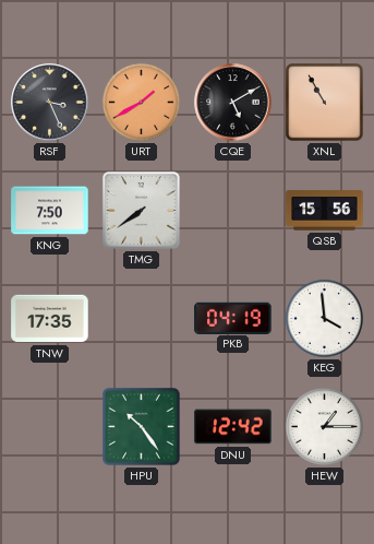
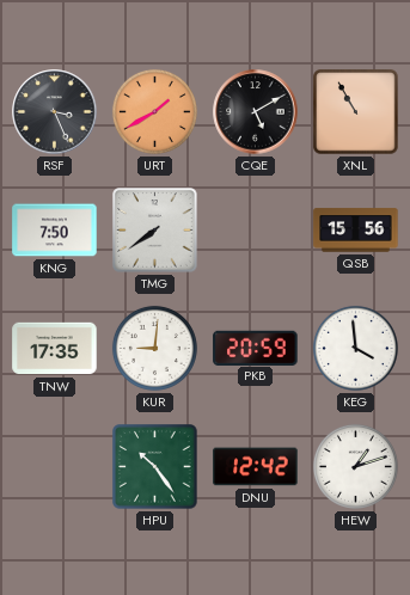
KUR: none -> 9:01
PKB: 04:19 -> 20:59
HEW: 1:15 -> 1:12
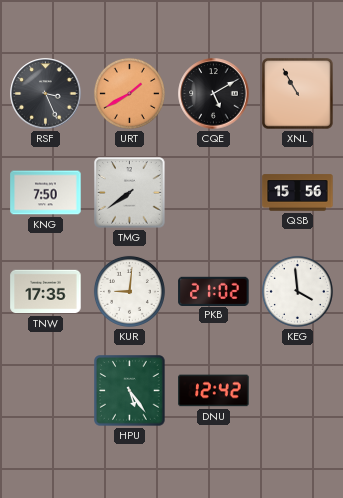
PKB: 20:59 -> 21:02
HPU: 10:24 -> 5:24
HEW: 1:12 -> none
